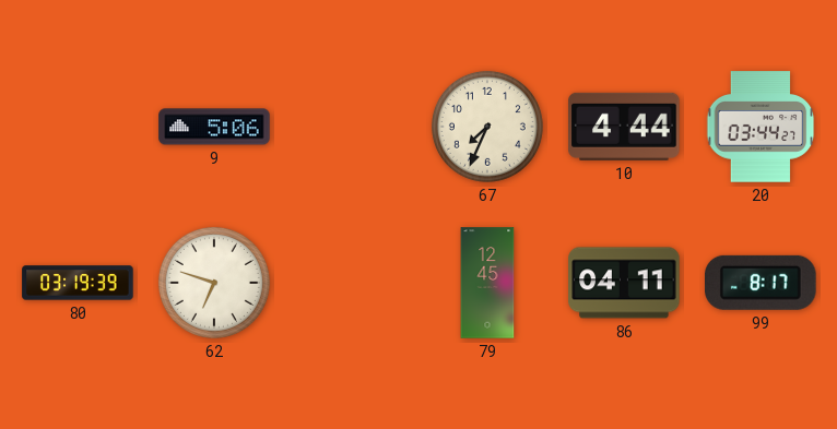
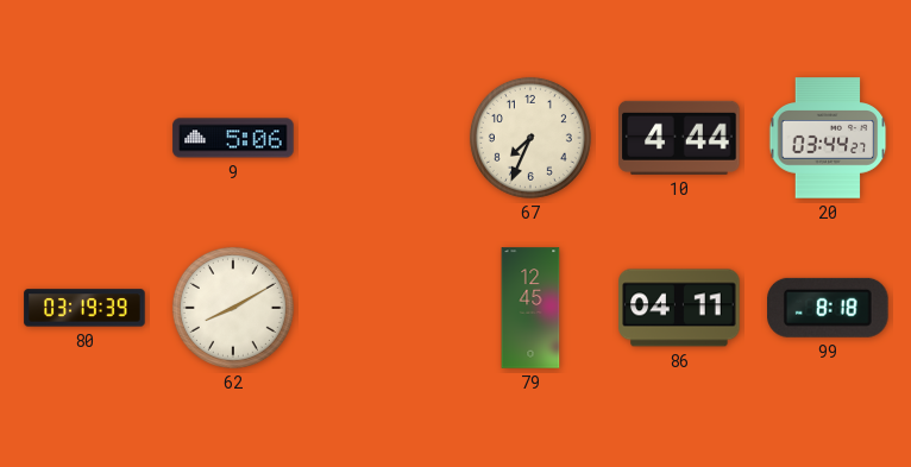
62: 6:48 -> 8:10
99: 8:17 -> 8:18
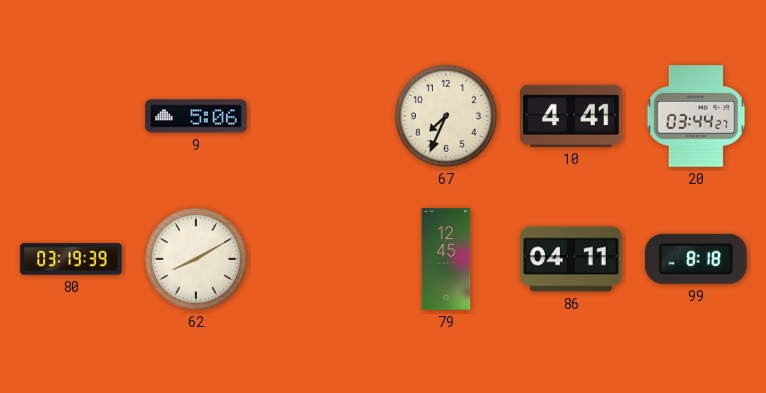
10: 4:44 -> 4:41
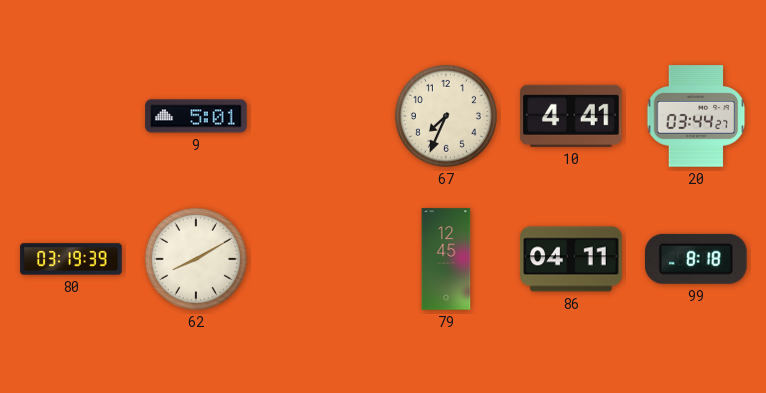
9: 5:06 -> 5:01
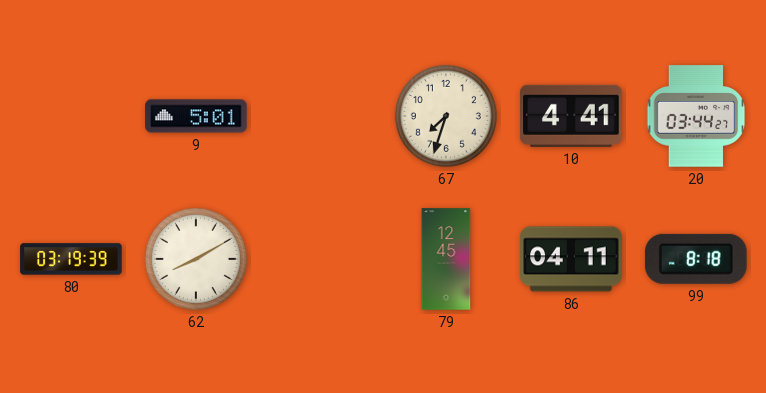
67: 7:34 -> 7:33
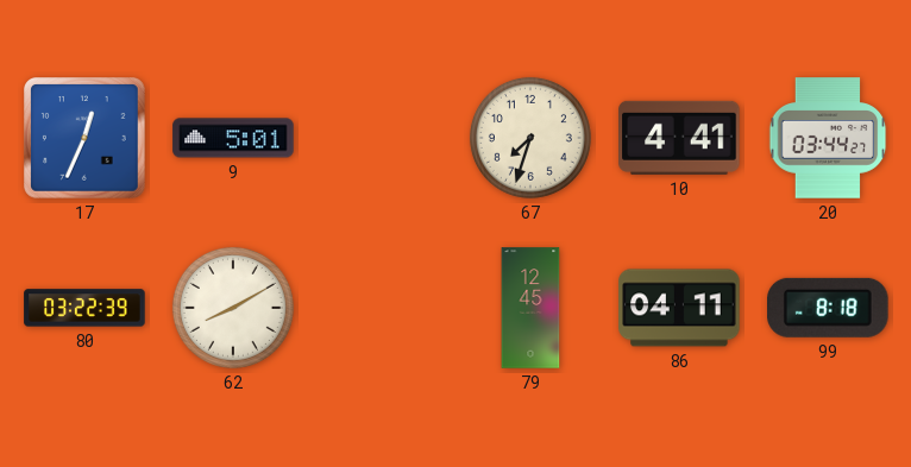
17: none -> 12:34
80: 03:19 -> 03:22
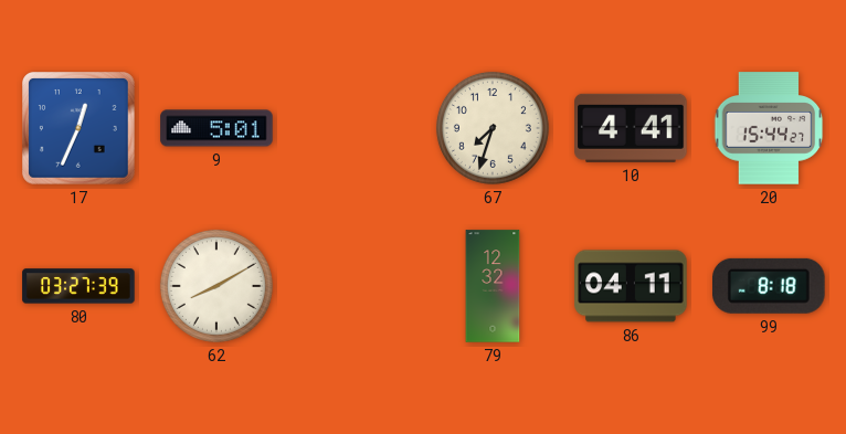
20: 03:44 -> 15:44
80: 03:22 -> 03:27
79: 12:45 -> 12:32
